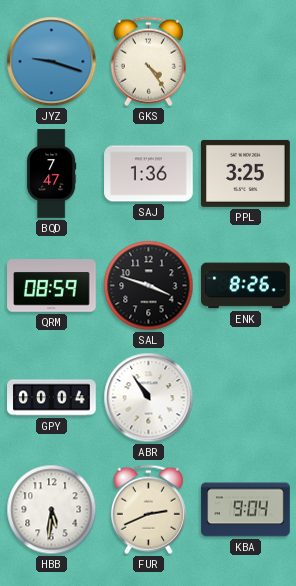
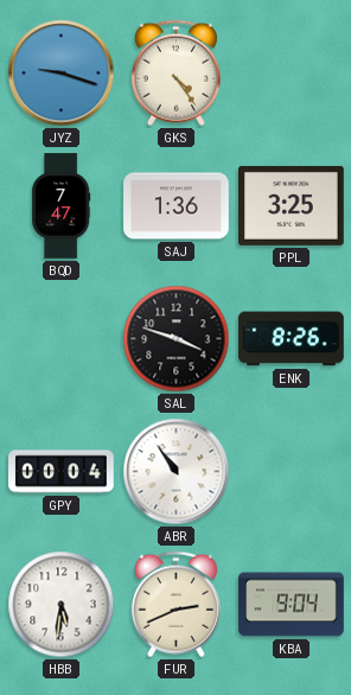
QRM: 08:59 -> none
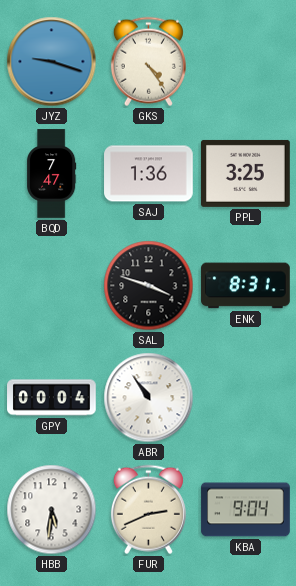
ENK: 8:26 -> 8:31
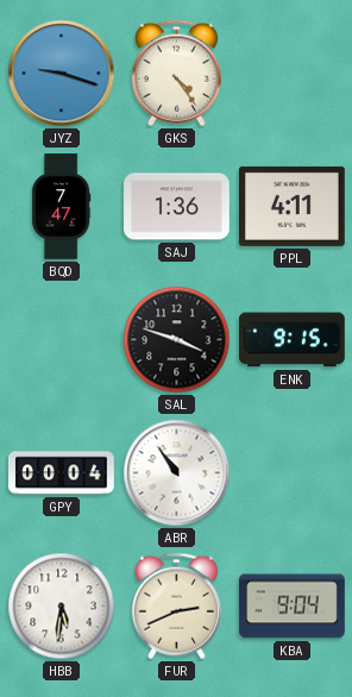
PPL: 3:25 -> 4:11
ENK: 8:31 -> 9:15
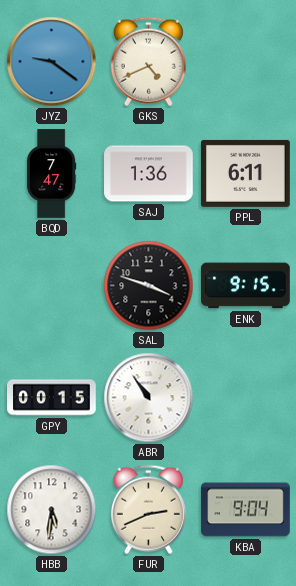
JYZ: 9:18 -> 9:21
GKS: 4:24 -> 4:41
PPL: 4:11 -> 6:11
GPY: 00:04 -> 00:15
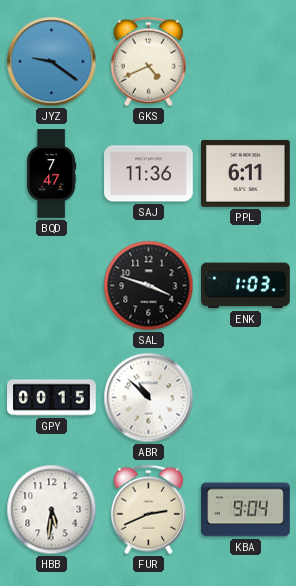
SAJ: 1:36 -> 11:36
ENK: 9:15 -> 1:03
ABR: 10:54 -> 10:52
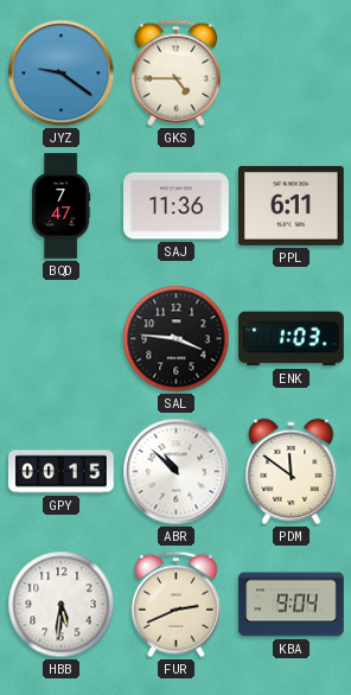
GKS: 4:41 -> 4:45
SAL: 3:48 -> 3:46
PDM: none -> 11:51
